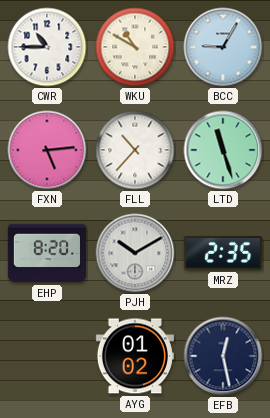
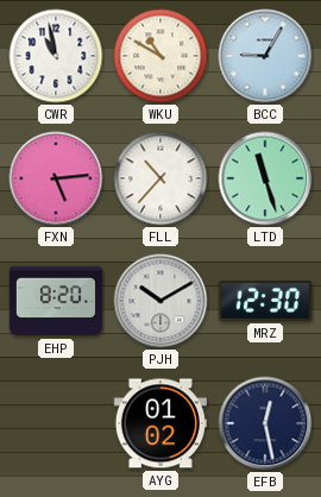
CWR: 10:45 -> 10:58
MRZ: 2:35 -> 12:30
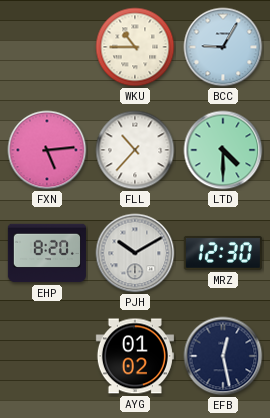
CWR: 10:58 -> none
WKU: 10:50 -> 10:45
LTD: 11:27 -> 4:30
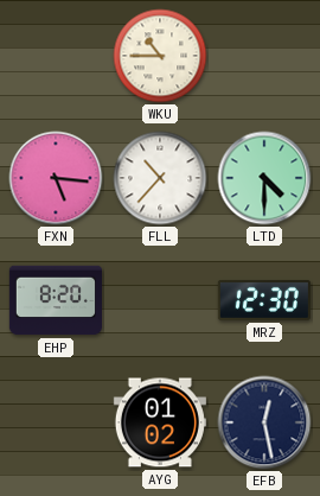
BCC: 9:05 -> none
FXN: 5:14 -> 5:16
PJH: 10:10 -> none
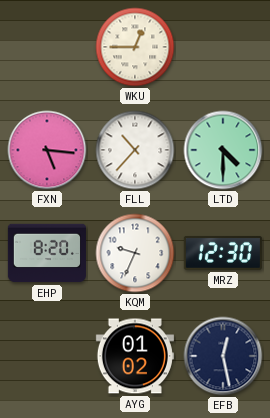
WKU: 10:45 -> 12:45
KQM: none -> 9:34
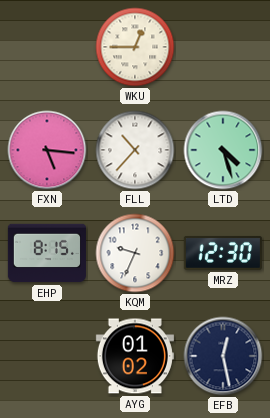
LTD: 4:30 -> 4:27
EHP: 8:20 -> 8:15
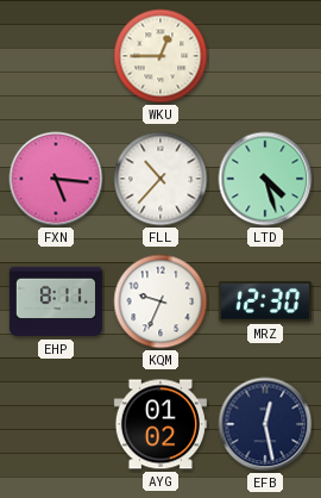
EHP: 8:15 -> 8:11
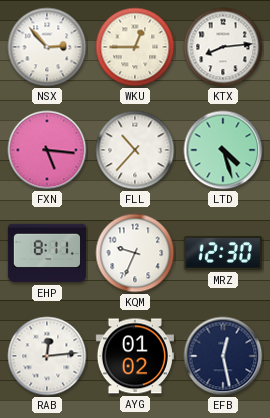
NSX: none -> 2:53
KTX: none -> 8:14
RAB: none -> 12:14
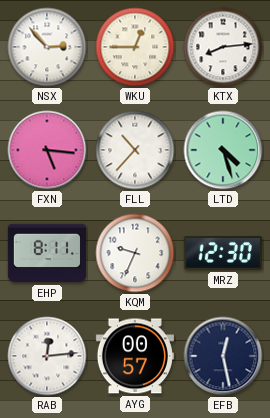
AYG: 01:02 -> 00:57
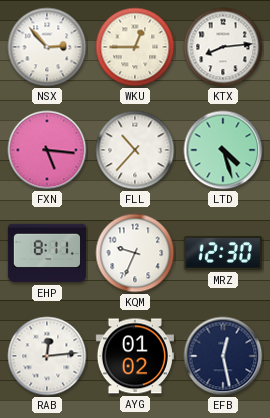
AYG: 00:57 -> 01:02
